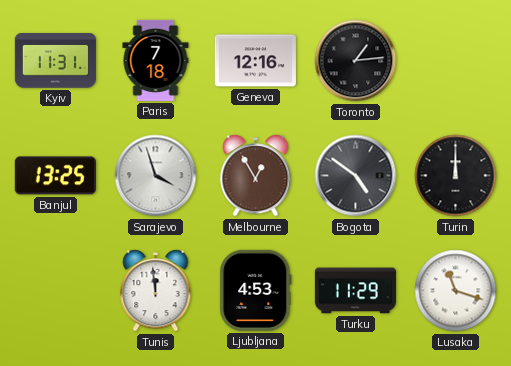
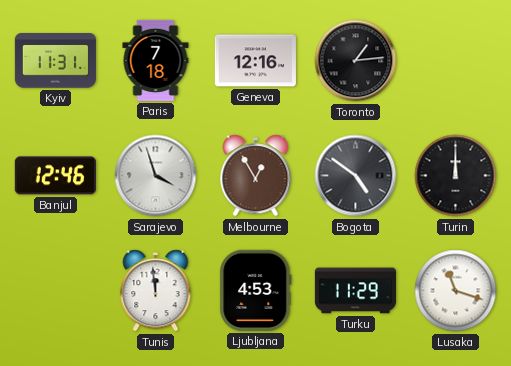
Banjul: 13:25 -> 12:46
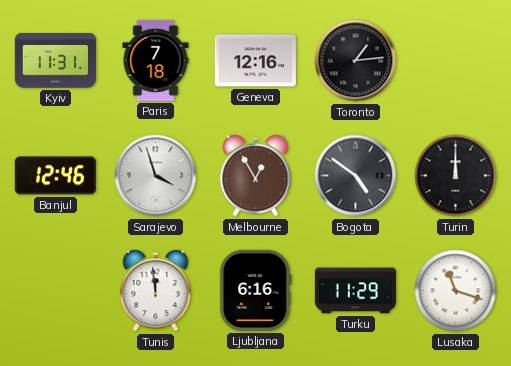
Ljubljana: 4:53 -> 6:16
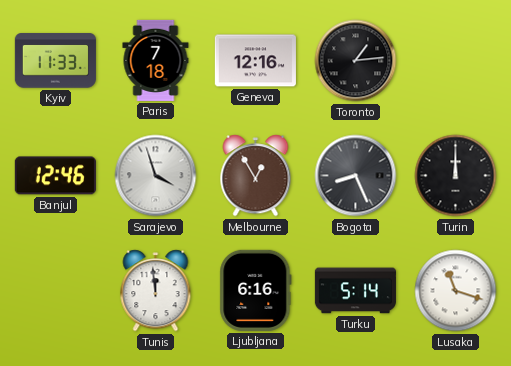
Kyiv: 11:31 -> 11:33
Bogota: 4:51 -> 8:26
Turku: 11:29 -> 5:14
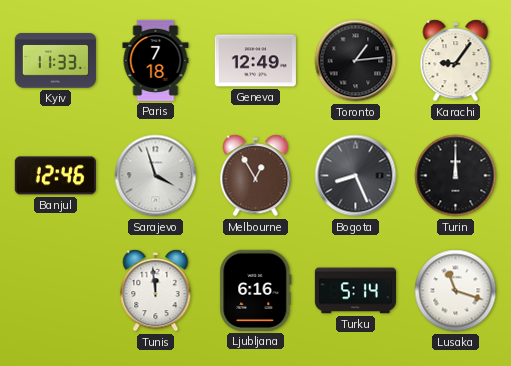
Geneva: 12:16 -> 12:49
Karachi: none -> 9:06
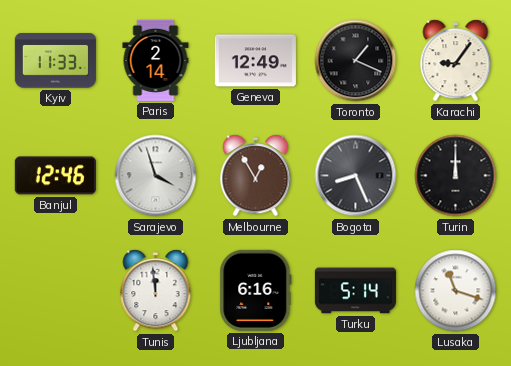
Paris: 7:18 -> 2:14
Toronto: 1:14 -> 1:19
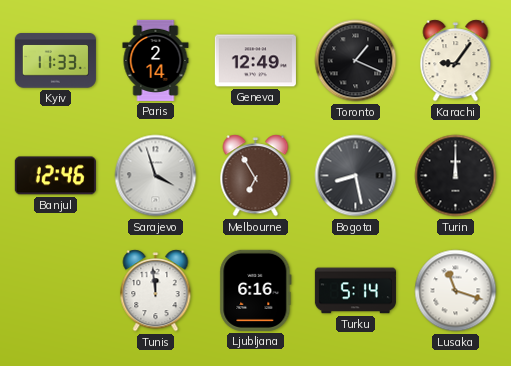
Melbourne: 12:55 -> 6:55
Bogota: 8:26 -> 8:28
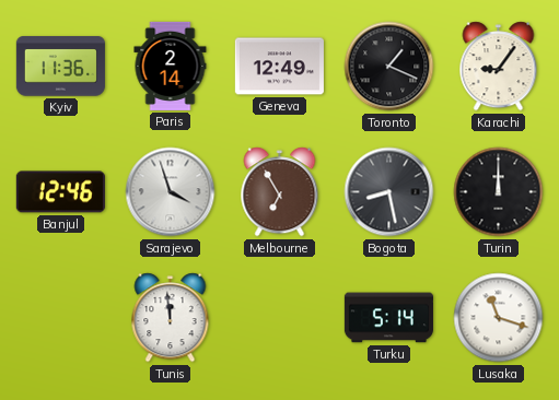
Kyiv: 11:33 -> 11:36
Ljubljana: 6:16 -> none
